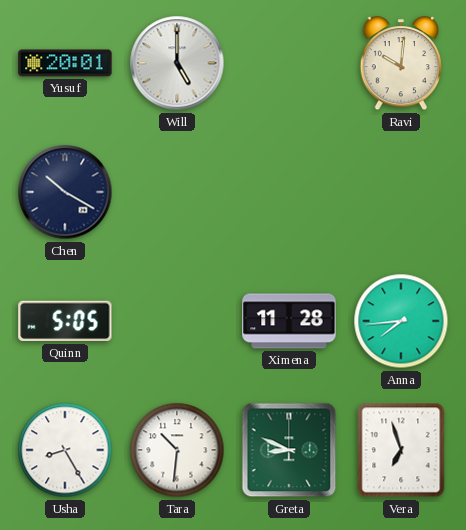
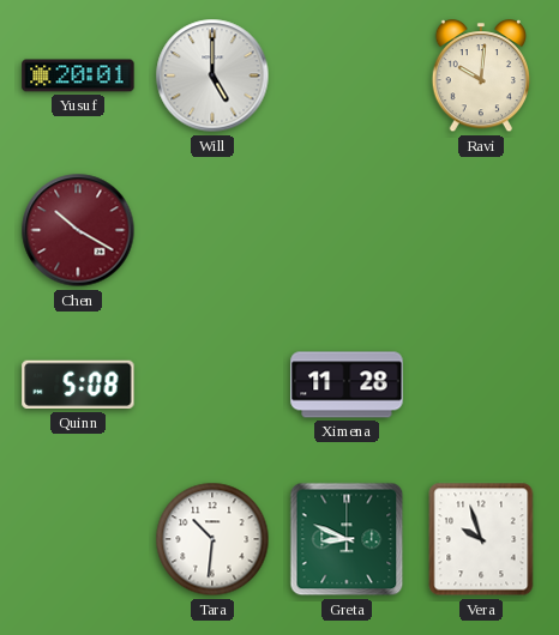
Chen dial: navy -> burgundy
Quinn: 5:05 -> 5:08
Anna: 7:44 -> none
Usha: 8:25 -> none
Vera: 6:57 -> 9:57
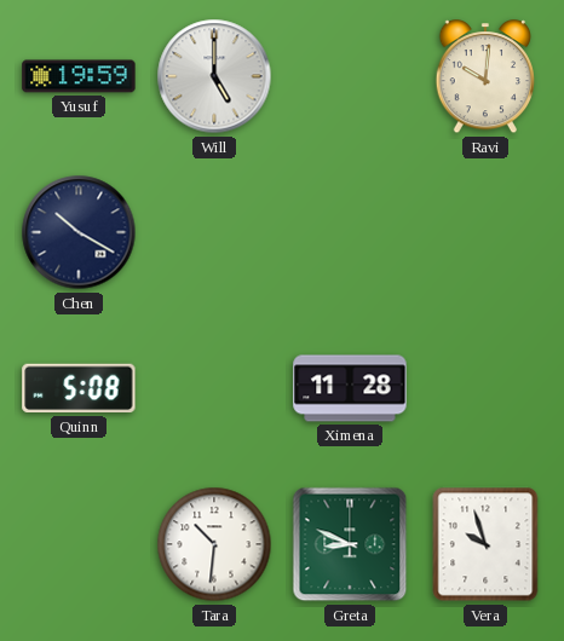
Yusuf: 20:01 -> 19:59
Chen dial: burgundy -> navy
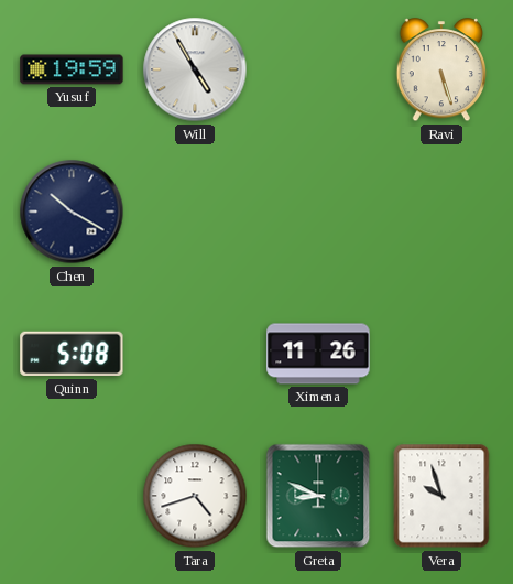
Will: 5:00 -> 4:55
Ravi: 10:01 -> 5:27
Ximena: 11:28 -> 11:26
Tara: 10:31 -> 4:42
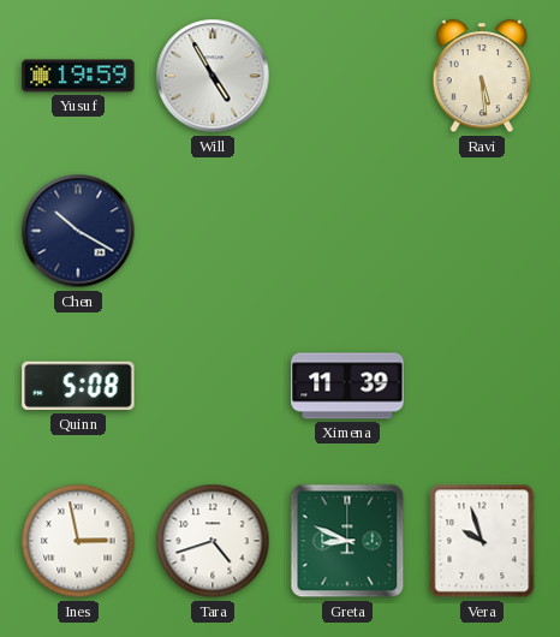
Ravi: 5:27 -> 5:29
Ximena: 11:26 -> 11:39
Ines: none -> 2:58
